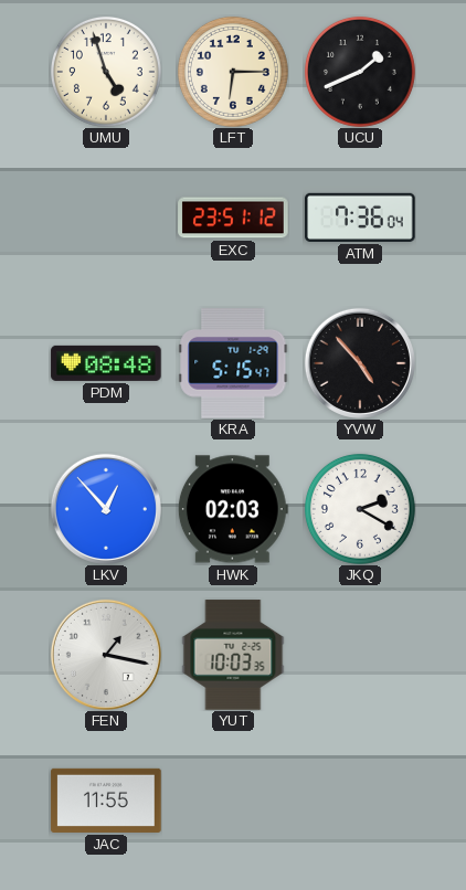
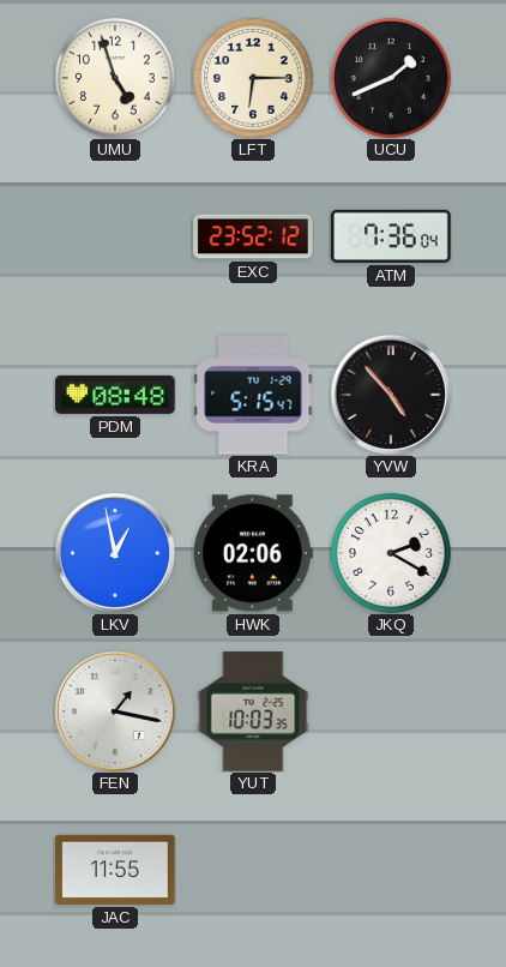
EXC: 23:51 -> 23:52
LKV: 12:53 -> 12:58
HWK: 02:03 -> 02:06
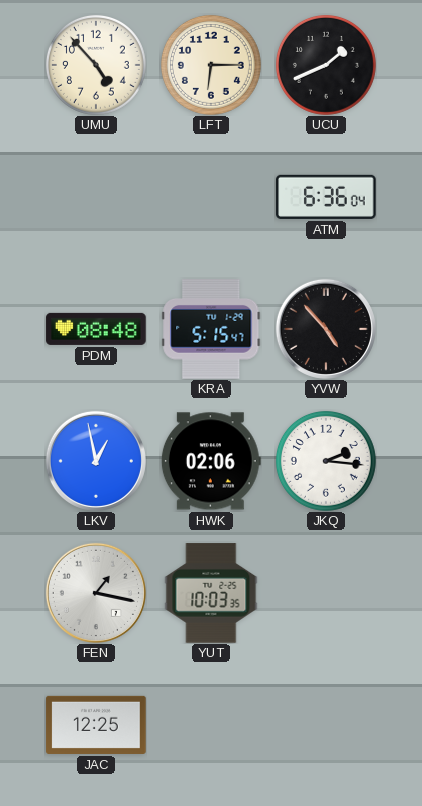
UMU: 4:57 -> 4:53
EXC: 23:52 -> none
ATM: 7:36 -> 6:36
JKQ: 2:20 -> 2:16
JAC: 11:55 -> 12:25
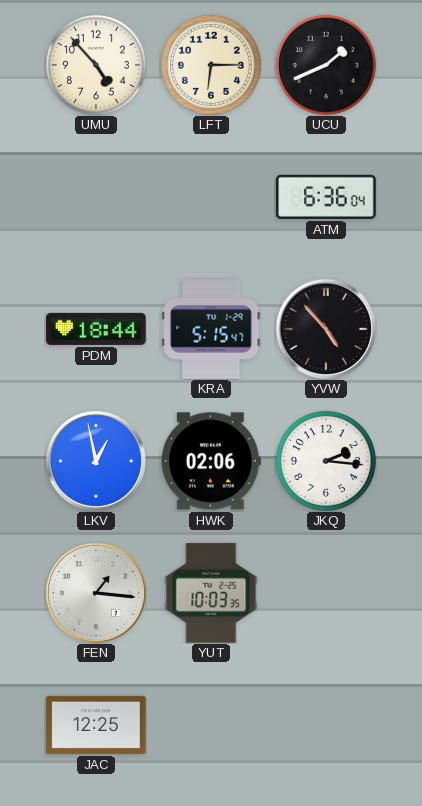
PDM: 08:48 -> 18:44
FEN: 1:17 -> 1:16
